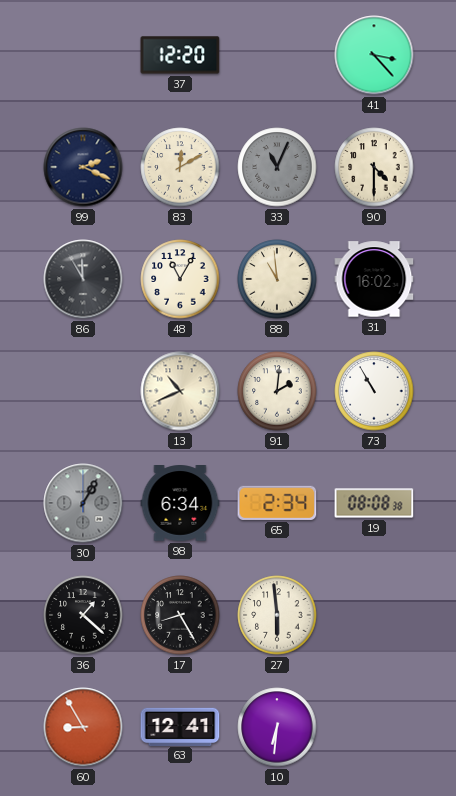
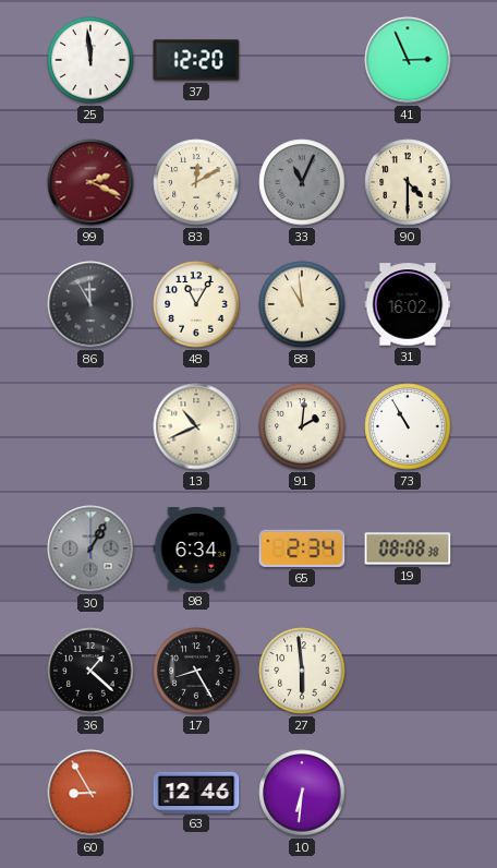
25: none -> 11:59
41: 3:23 -> 2:56
99 dial: navy -> burgundy
63: 12:41 -> 12:46
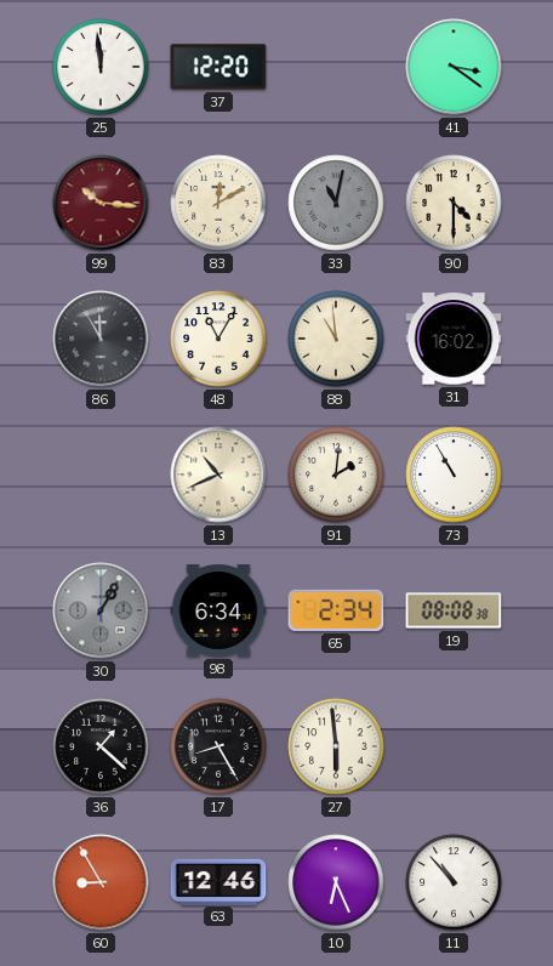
41: 2:56 -> 3:21
99: 2:19 -> 10:16
33: 11:04 -> 11:02
10: 6:31 -> 6:26
11: none -> 10:53
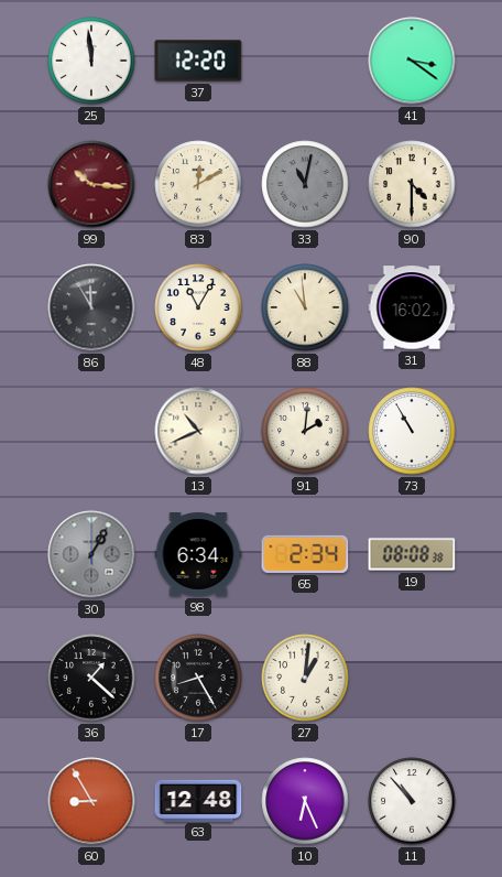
27: 5:59 -> 1:01
63: 12:46 -> 12:48
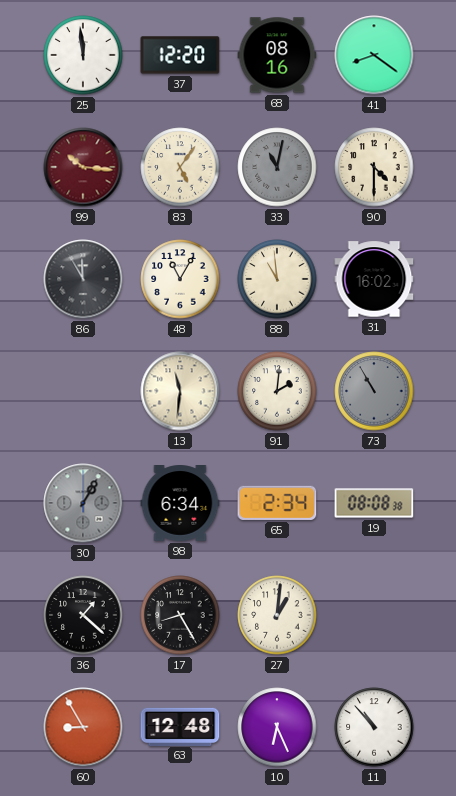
68: none -> 08:16
41: 3:21 -> 8:21
83: 12:10 -> 5:06
13: 10:41 -> 11:31
73 dial: white -> grey
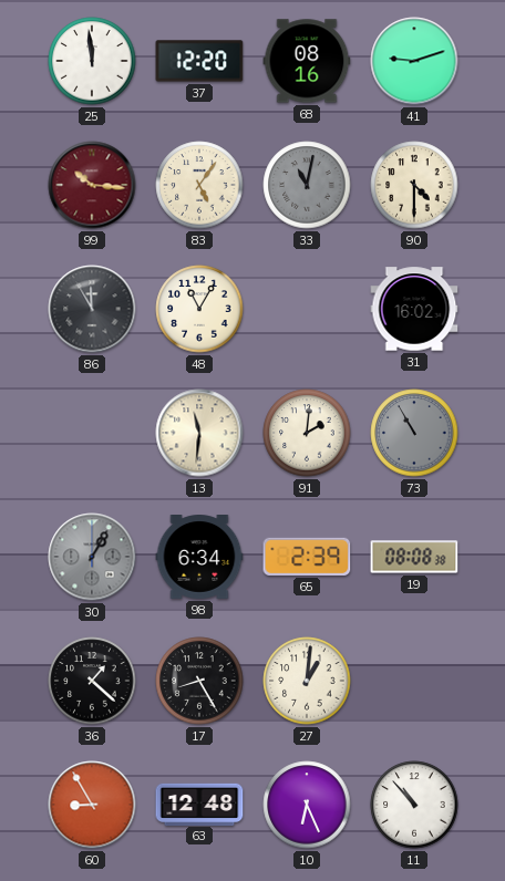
41: 8:21 -> 9:12
88: 10:59 -> none
65: 2:34 -> 2:39
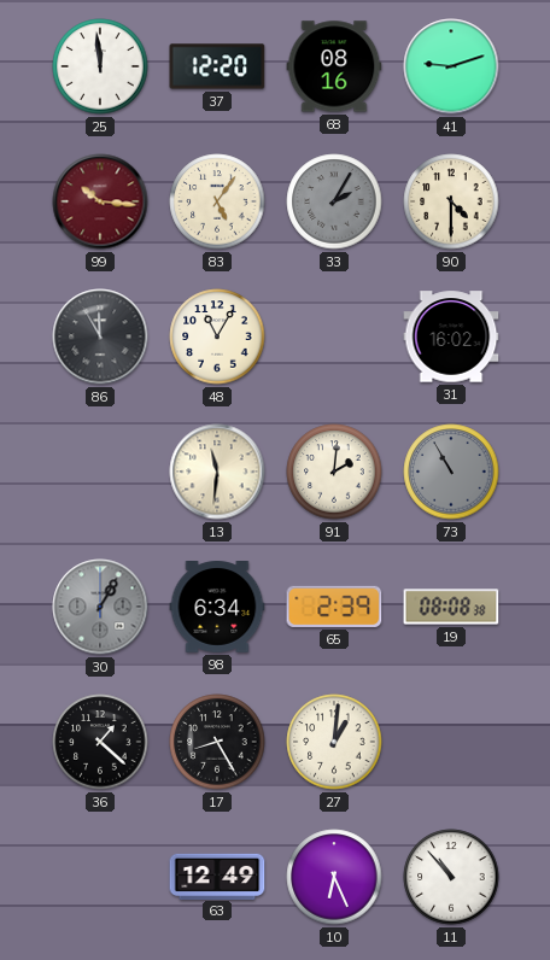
33: 11:02 -> 2:05
60: 8:55 -> none
63: 12:48 -> 12:49
